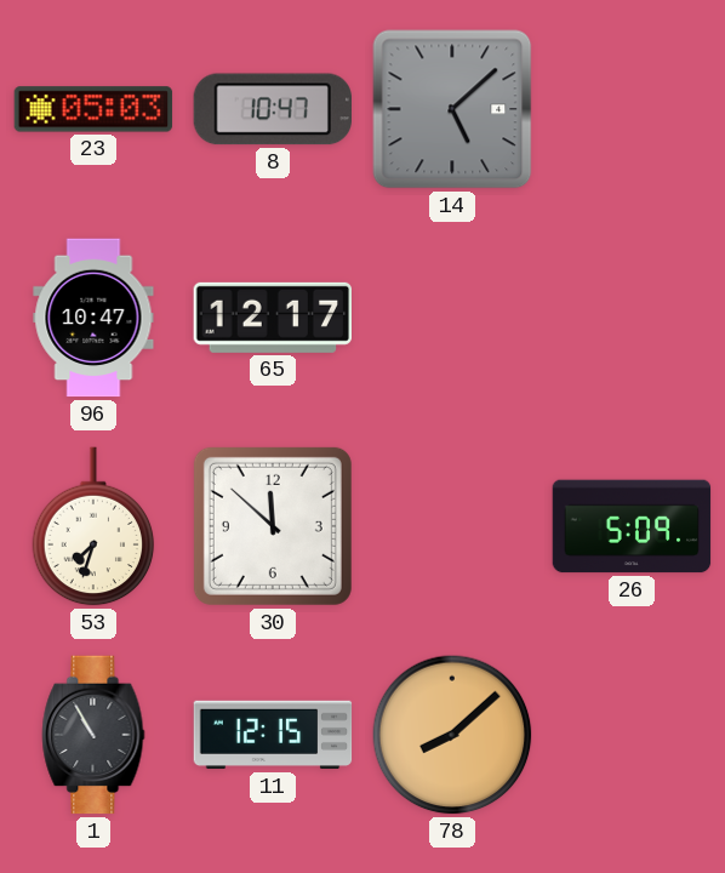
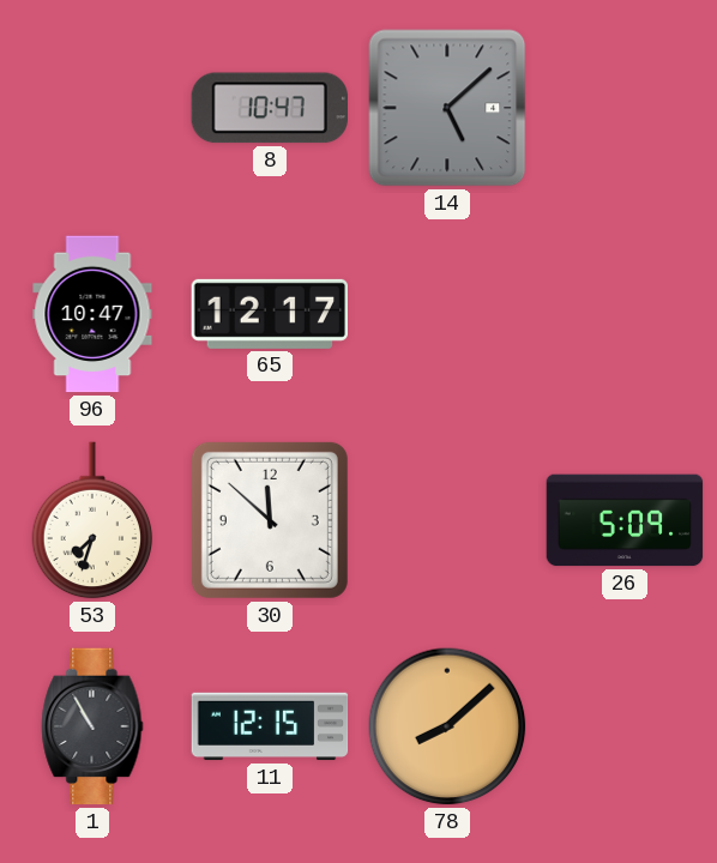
23: 05:03 -> none
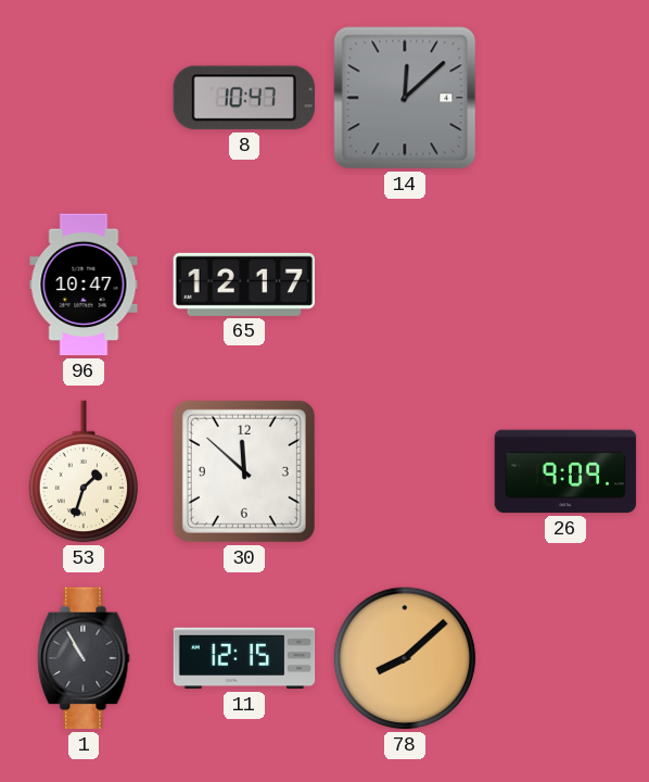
14: 5:08 -> 12:08
53: 7:33 -> 1:33
26: 5:09 -> 9:09
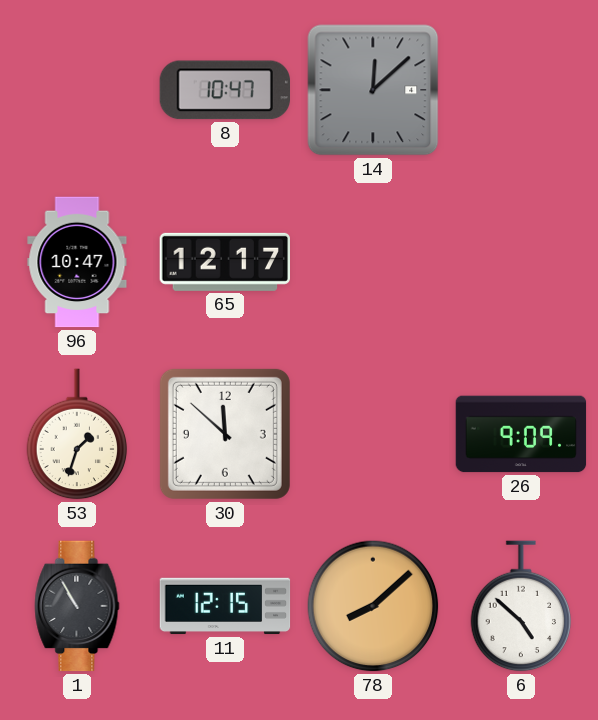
6: none -> 4:52
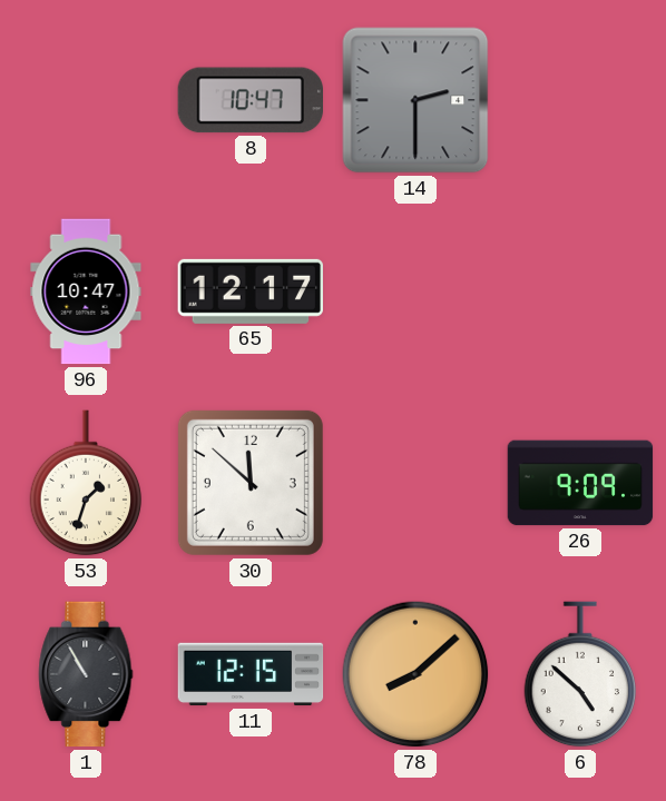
14: 12:08 -> 2:30
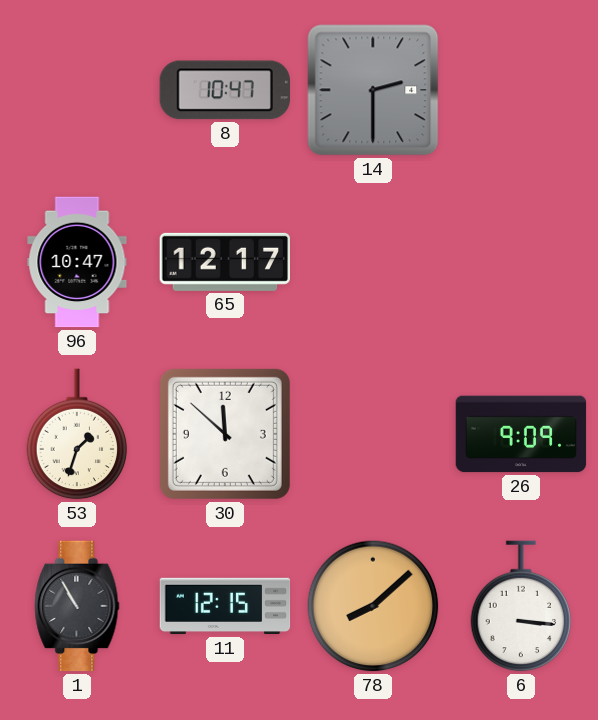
6: 4:52 -> 3:16
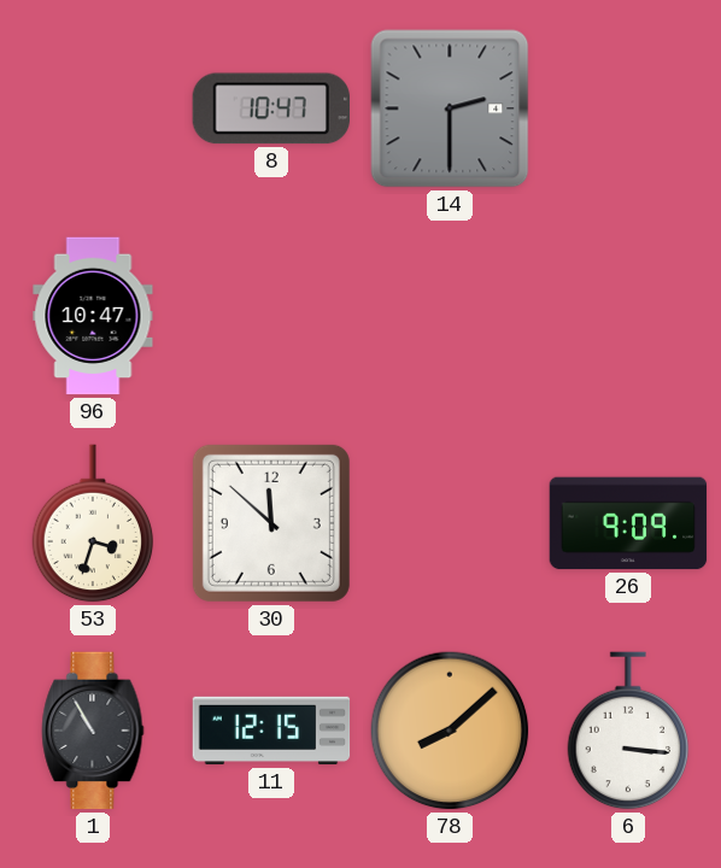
65: 12:17 -> none
53: 1:33 -> 3:33
